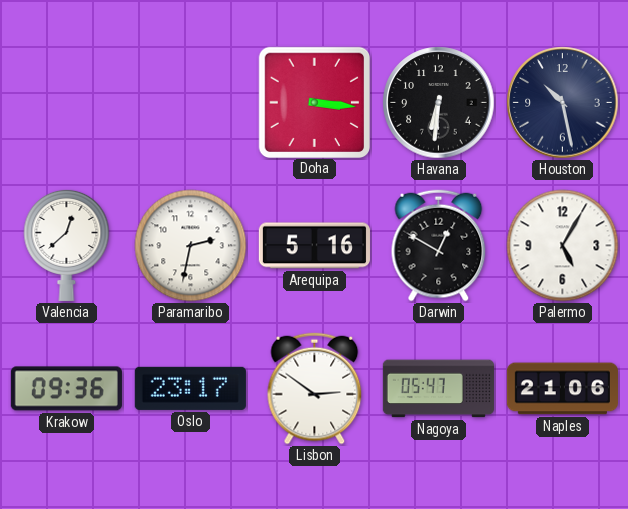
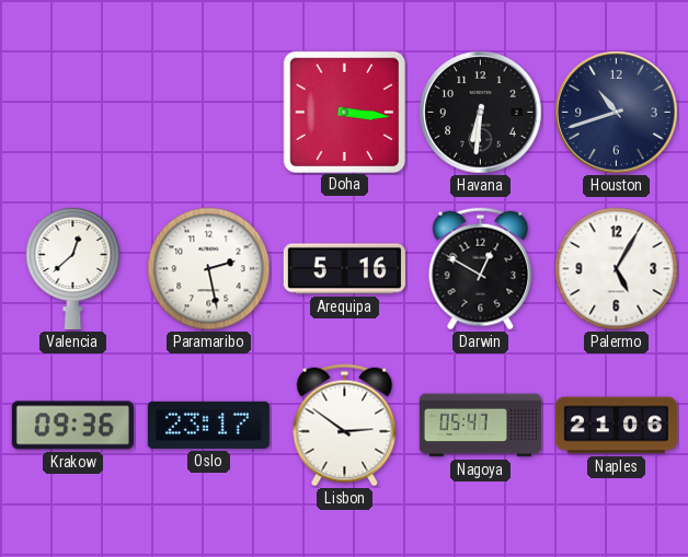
Houston: 10:28 -> 10:42
Paramaribo: 2:32 -> 2:28
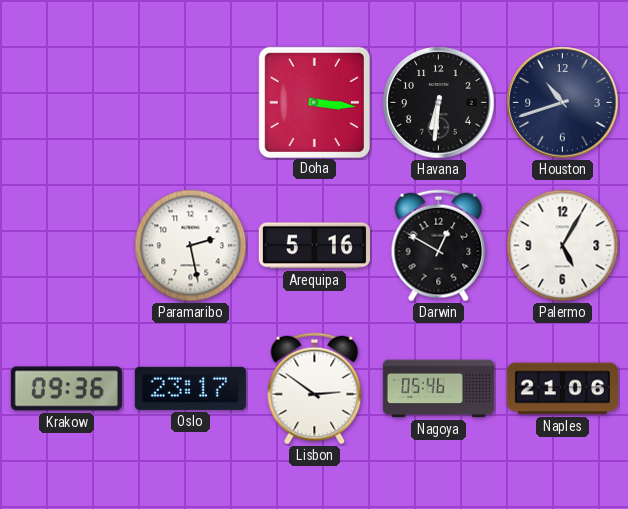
Valencia: 12:38 -> none
Nagoya: 05:47 -> 05:46
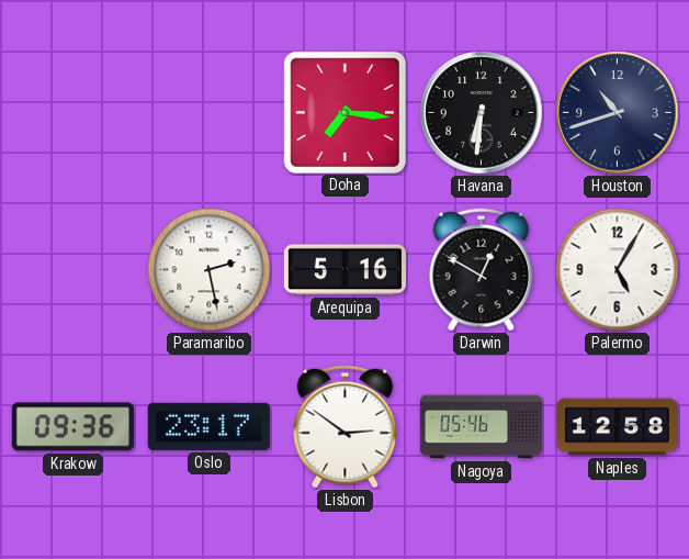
Doha: 3:16 -> 7:16
Naples: 21:06 -> 12:58
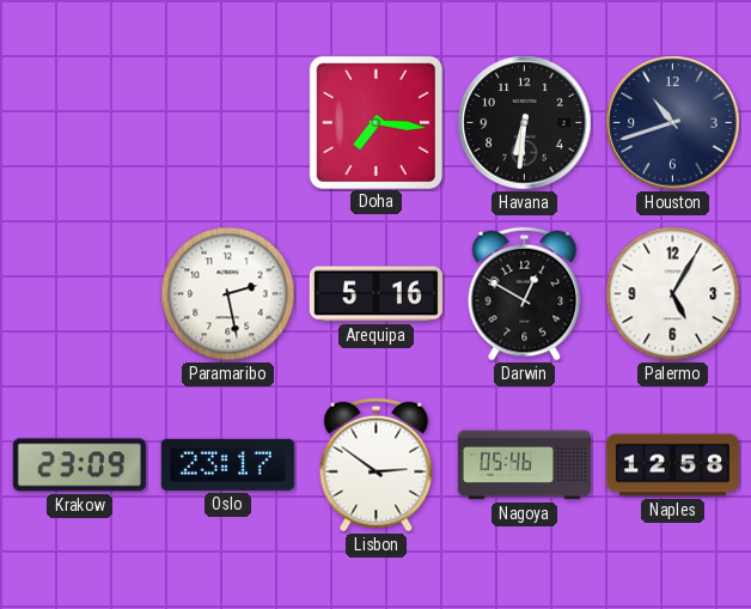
Krakow: 09:36 -> 23:09
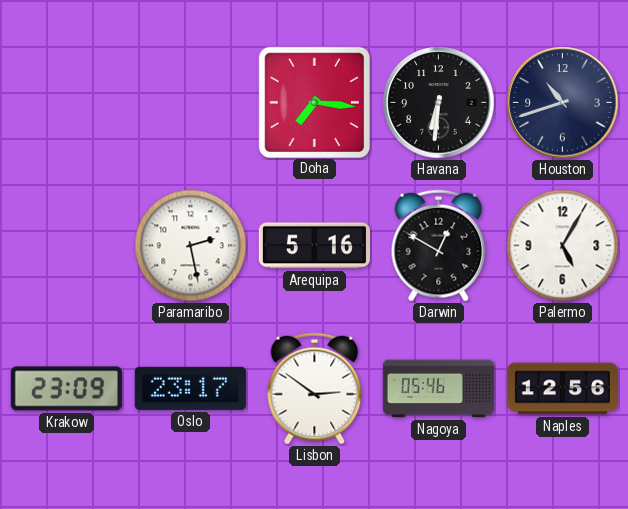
Naples: 12:58 -> 12:56
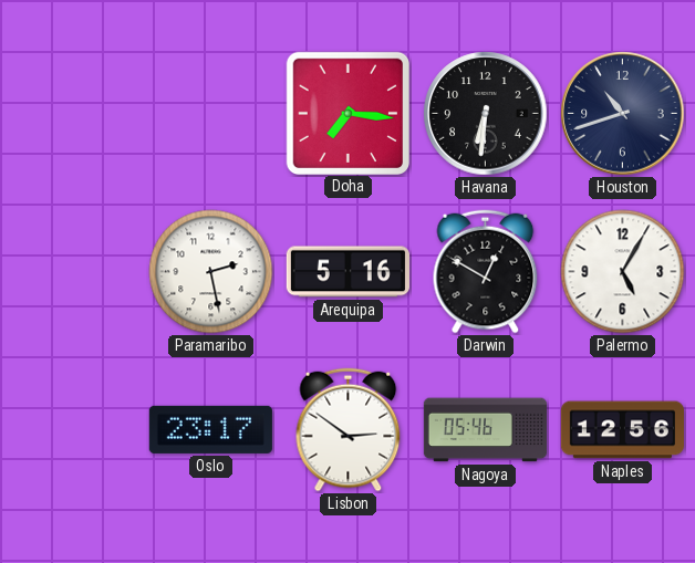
Krakow: 23:09 -> none
